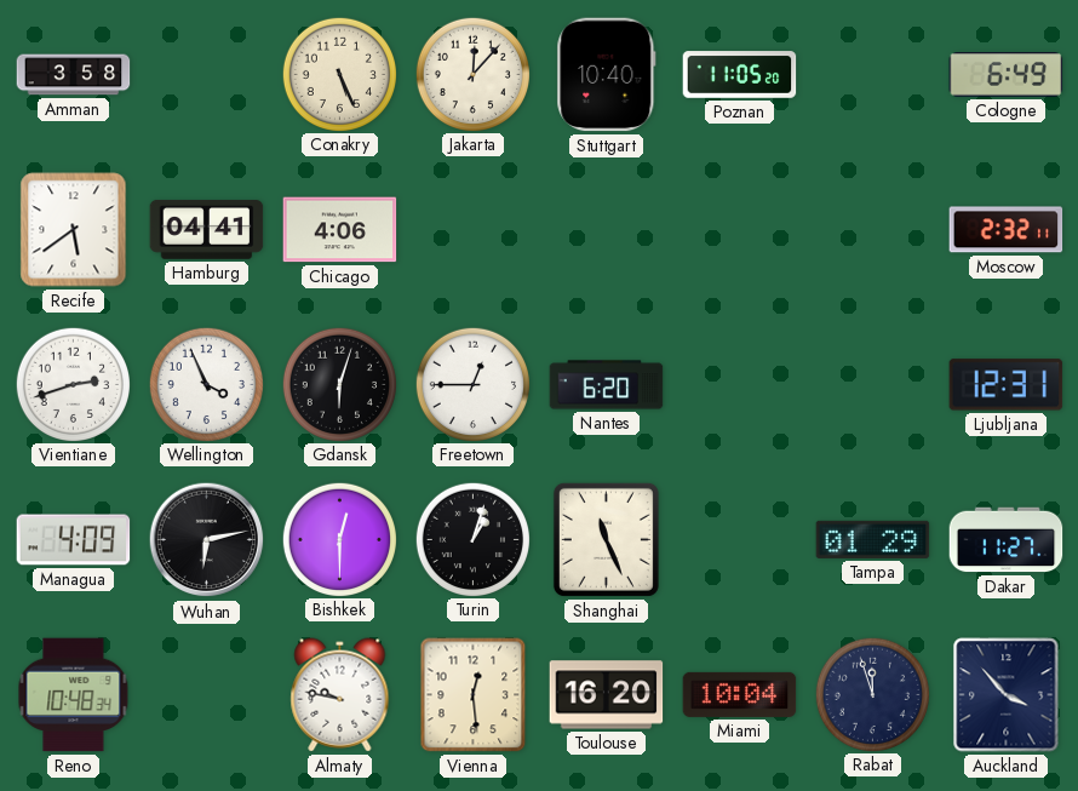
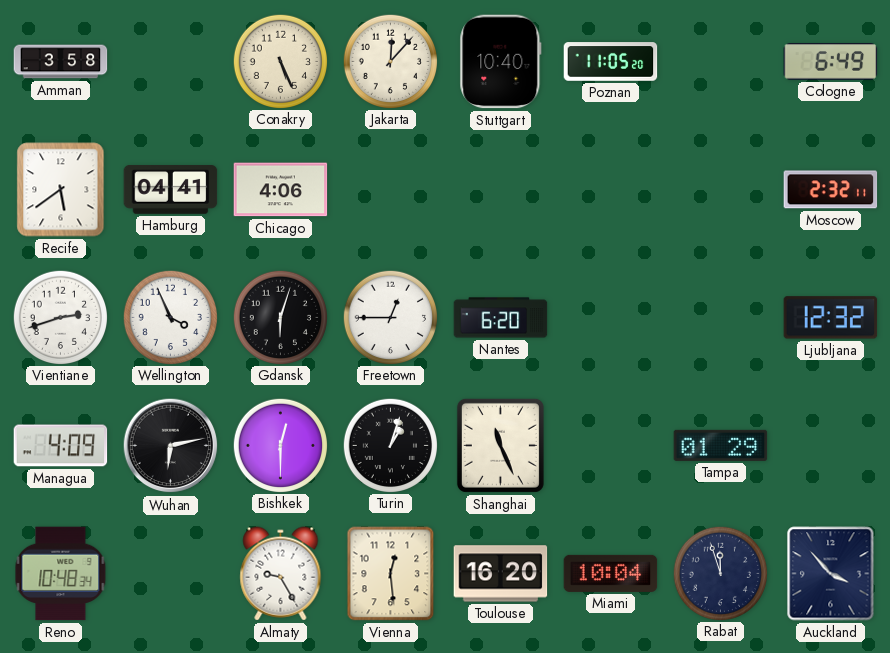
Ljubljana: 12:31 -> 12:32
Dakar: 11:27 -> none
Almaty: 9:47 -> 9:25
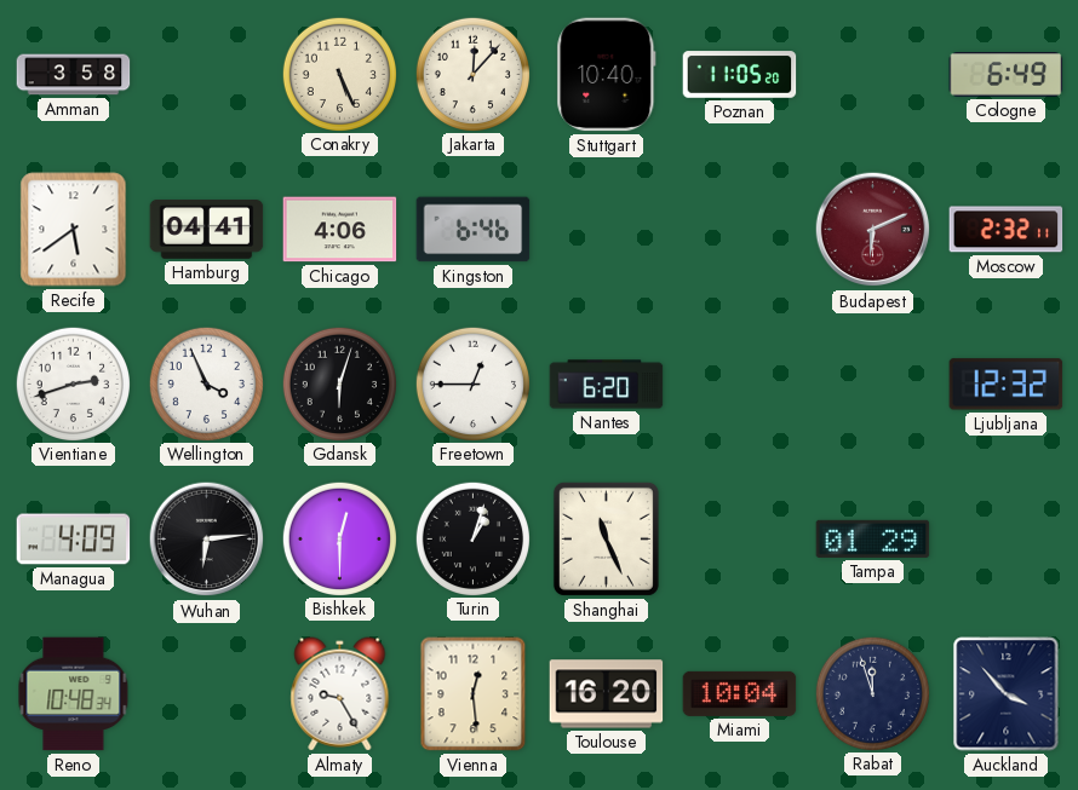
Kingston: none -> 6:46
Budapest: none -> 6:11
Wuhan: 6:13 -> 6:14
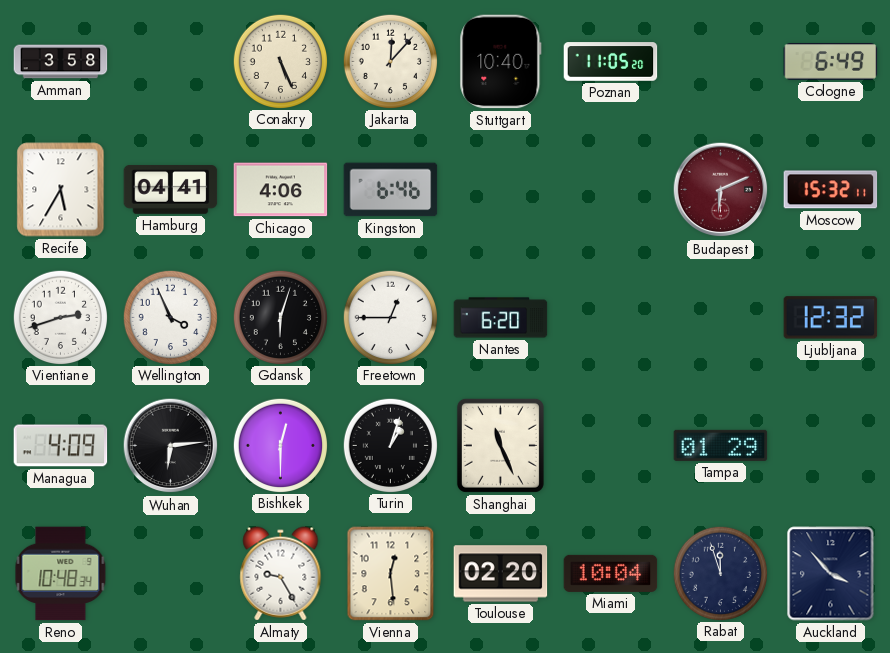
Recife: 5:39 -> 5:35
Moscow: 2:32 -> 15:32
Toulouse: 16:20 -> 02:20
